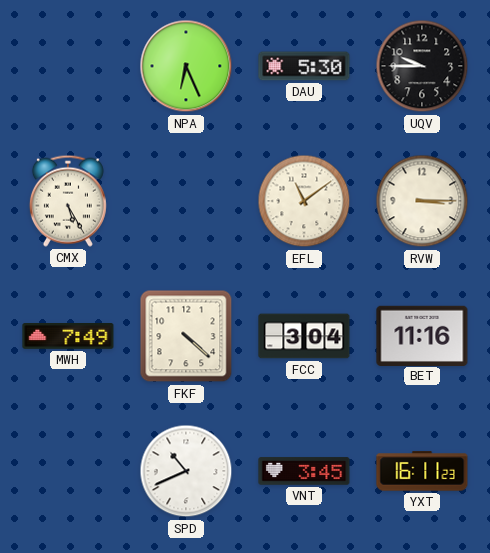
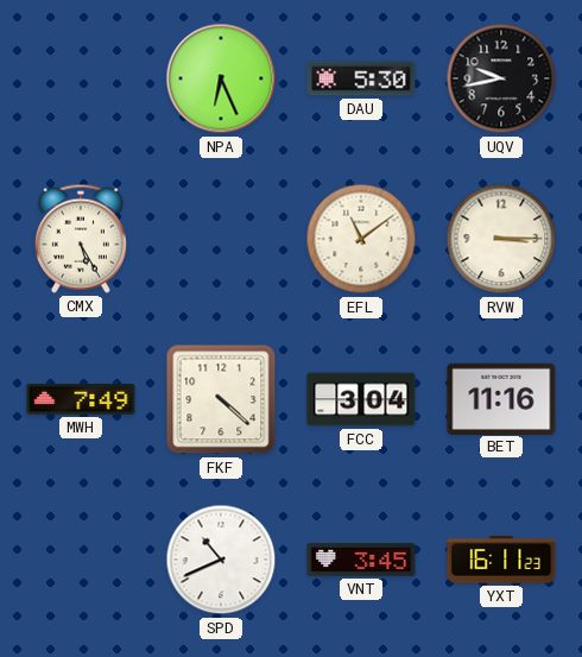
UQV: 9:45 -> 9:43
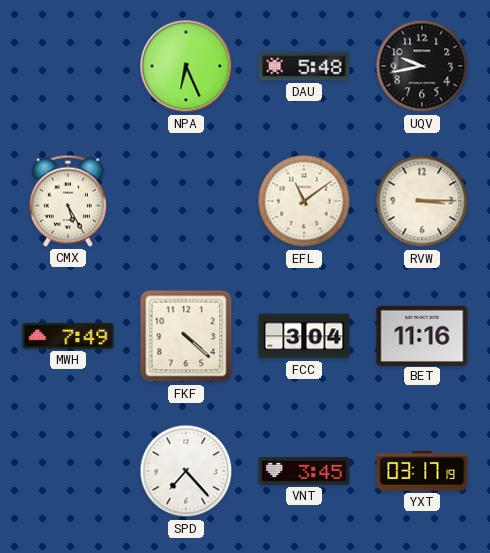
DAU: 5:30 -> 5:48
SPD: 10:41 -> 7:23
YXT: 16:11 -> 03:17
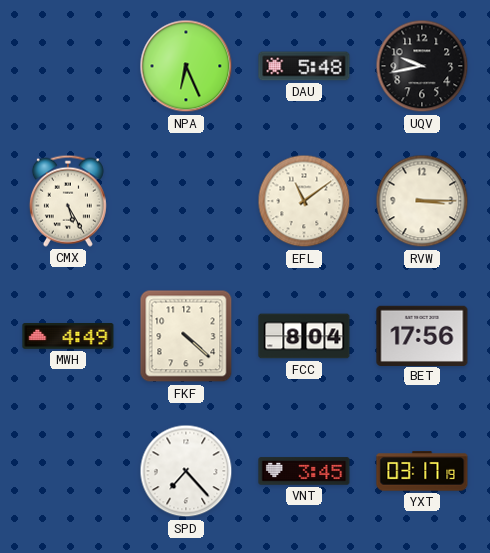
MWH: 7:49 -> 4:49
FCC: 3:04 -> 8:04
BET: 11:16 -> 17:56
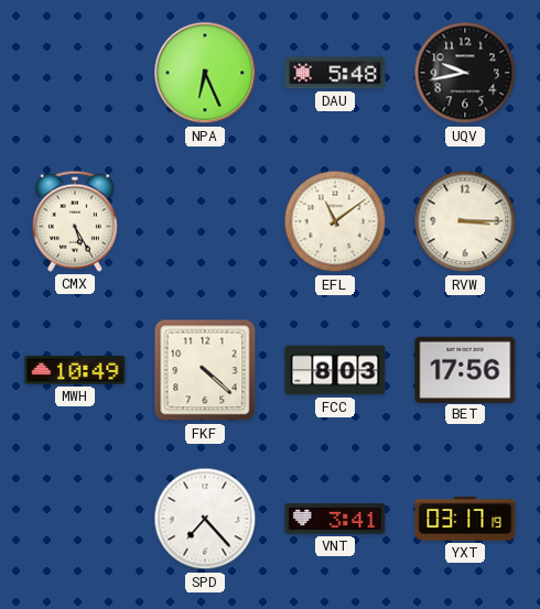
MWH: 4:49 -> 10:49
FCC: 8:04 -> 8:03
VNT: 3:45 -> 3:41
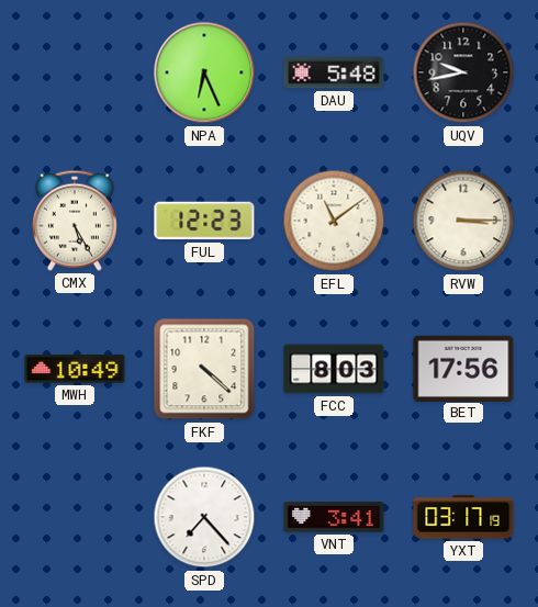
FUL: none -> 12:23
